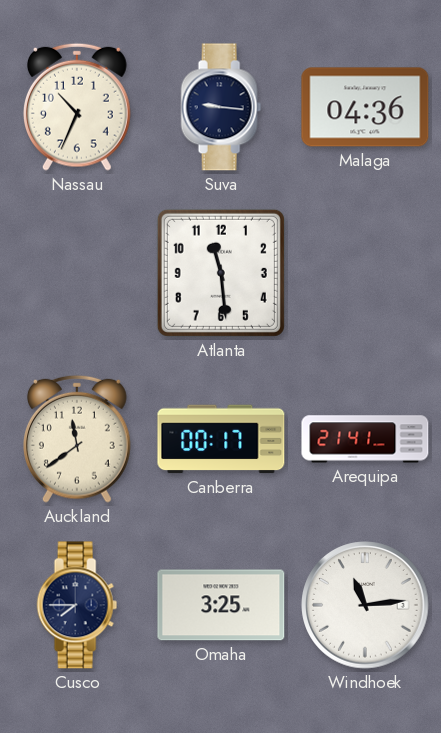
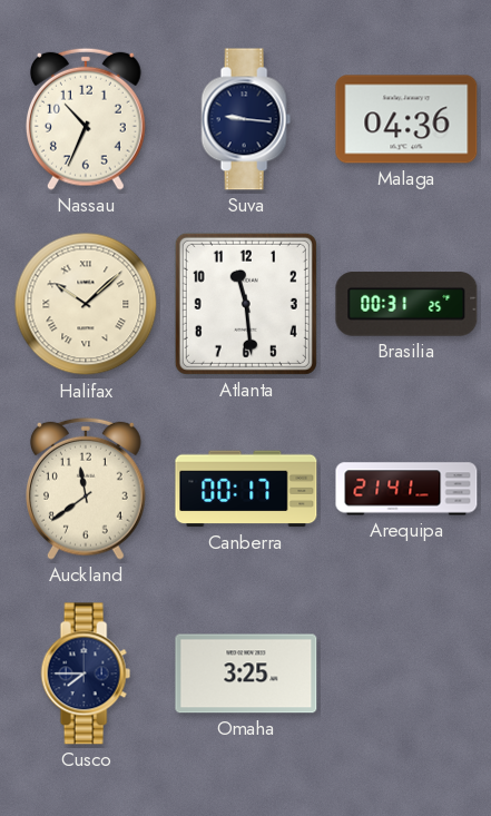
Halifax: none -> 10:08
Brasilia: none -> 00:31
Windhoek: 11:14 -> none
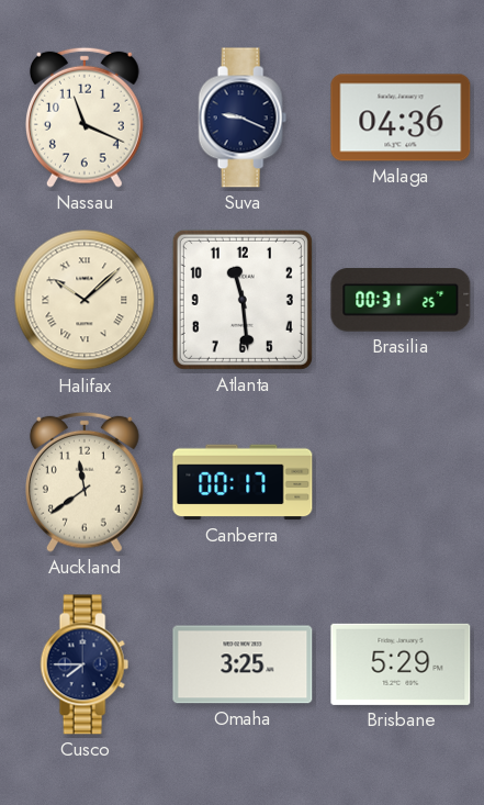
Nassau: 10:34 -> 11:19
Suva: 9:16 -> 9:19
Arequipa: 21:41 -> none
Brisbane: none -> 5:29
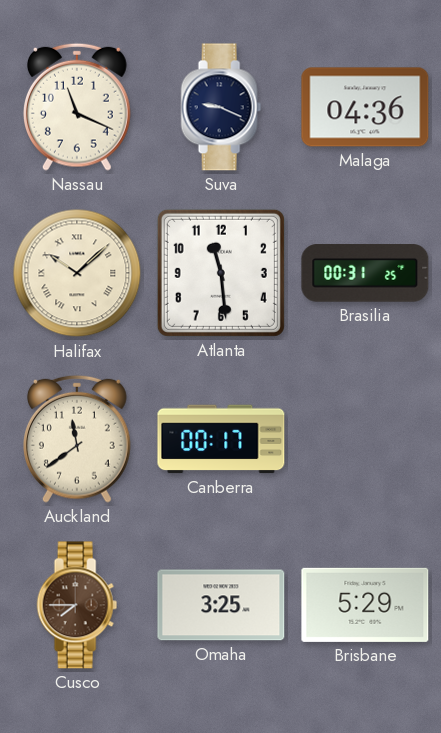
Cusco dial: navy -> brown
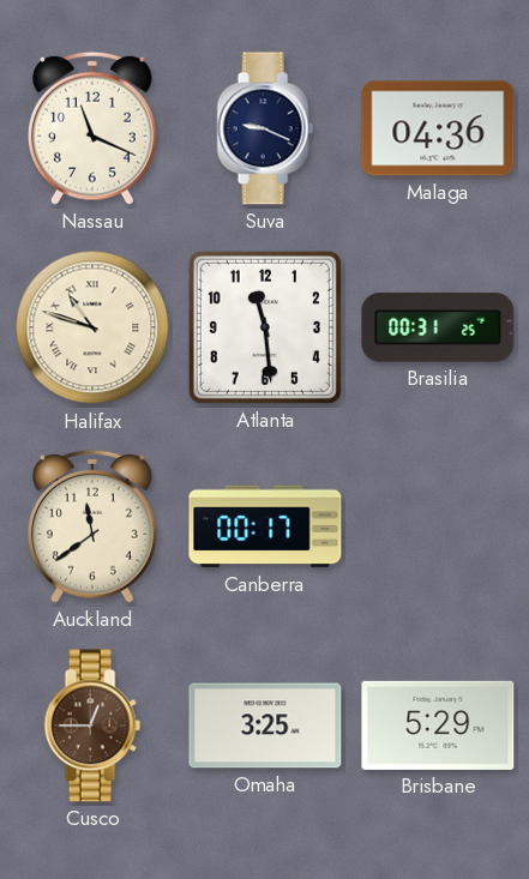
Halifax: 10:08 -> 10:48
Cusco: 7:45 -> 12:45
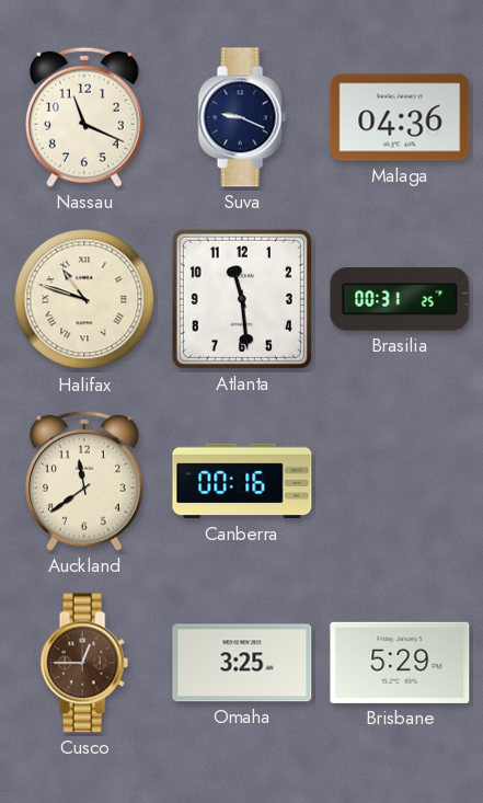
Canberra: 00:17 -> 00:16
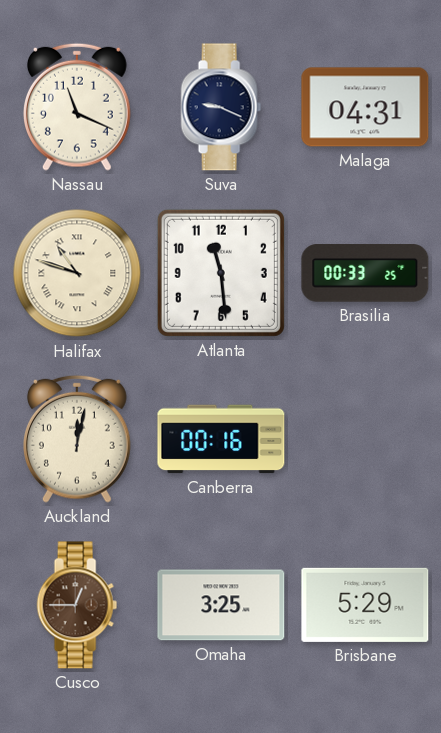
Malaga: 04:36 -> 04:31
Brasilia: 00:31 -> 00:33
Auckland: 11:39 -> 12:02
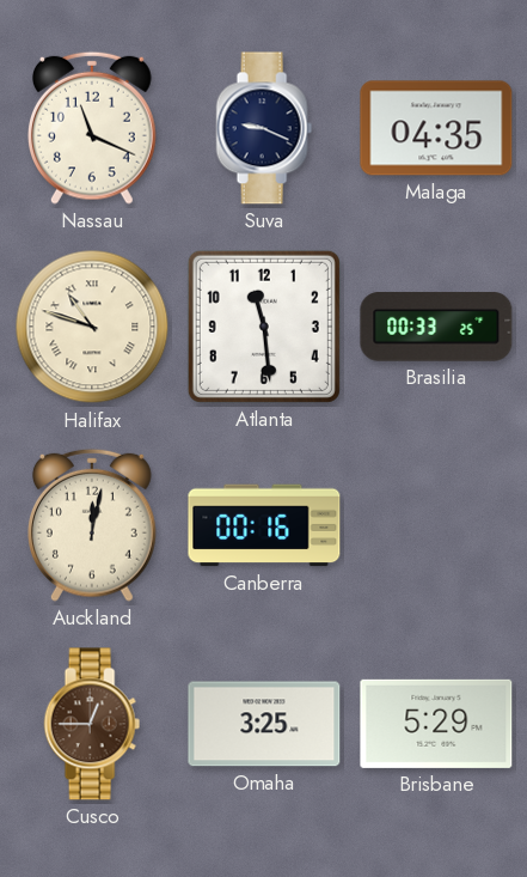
Malaga: 04:31 -> 04:35
